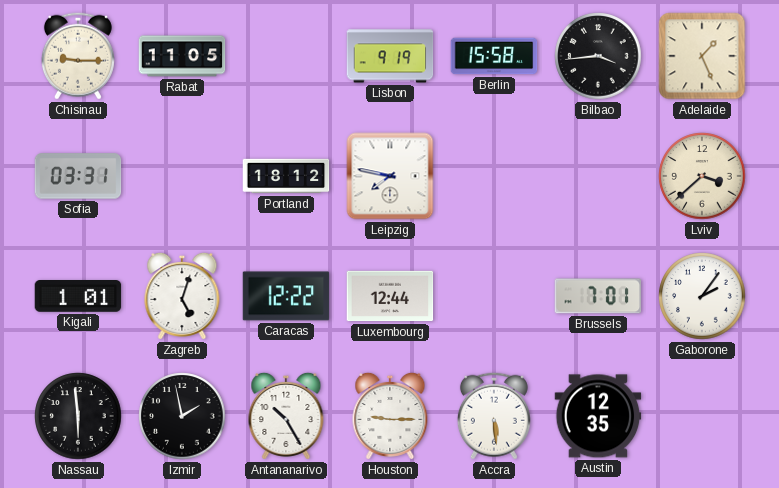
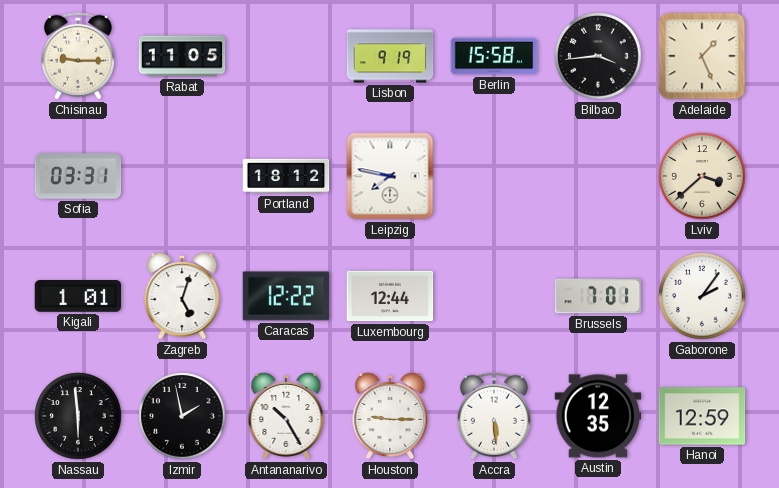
Hanoi: none -> 12:59
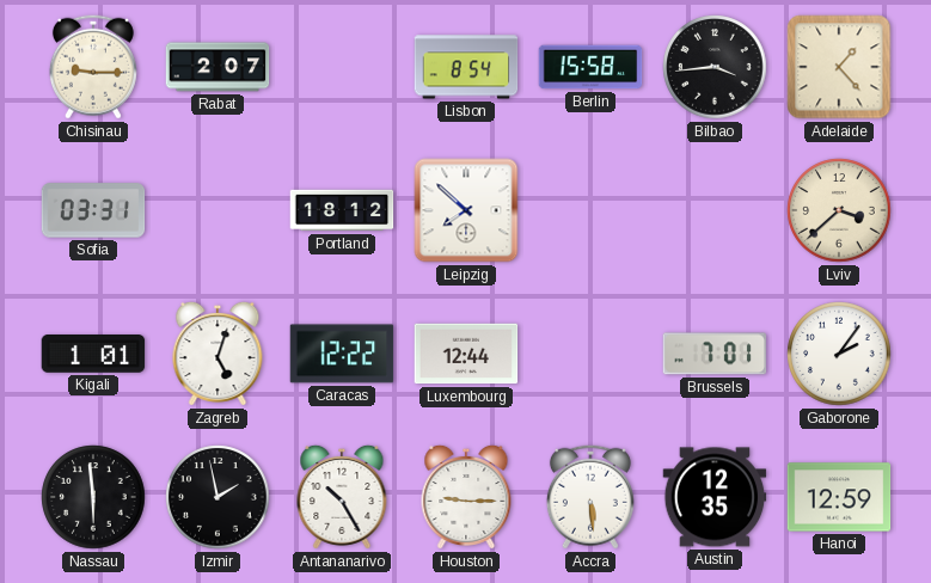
Rabat: 11:05 -> 2:07
Lisbon: 9:19 -> 8:54
Adelaide: 1:26 -> 1:23
Leipzig: 7:47 -> 7:52
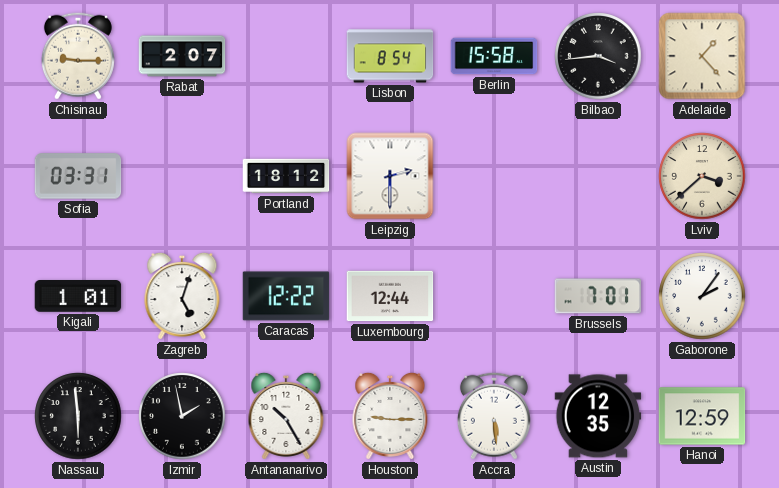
Leipzig: 7:52 -> 2:30
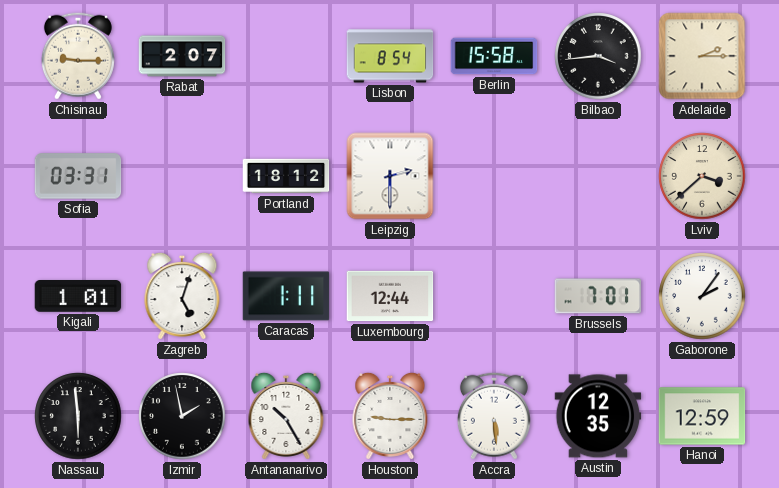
Adelaide: 1:23 -> 2:15
Caracas: 12:22 -> 1:11
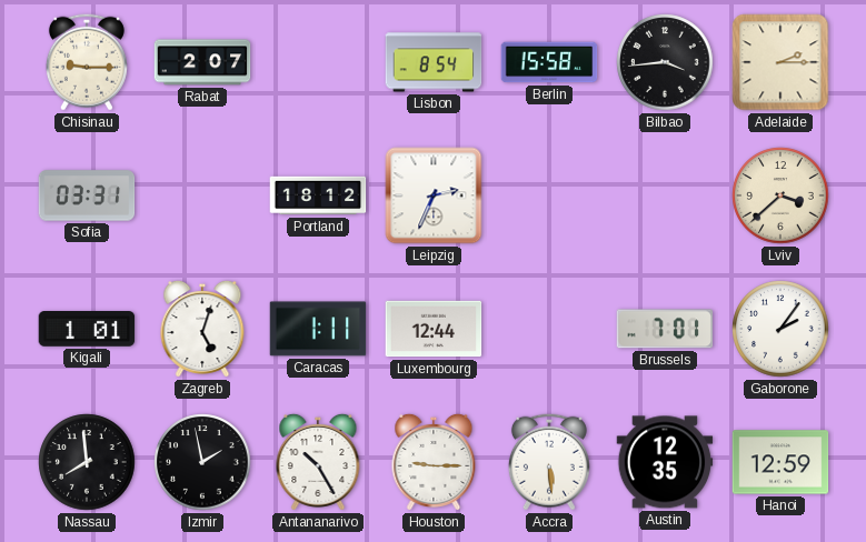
Leipzig: 2:30 -> 2:34
Nassau: 5:59 -> 7:59
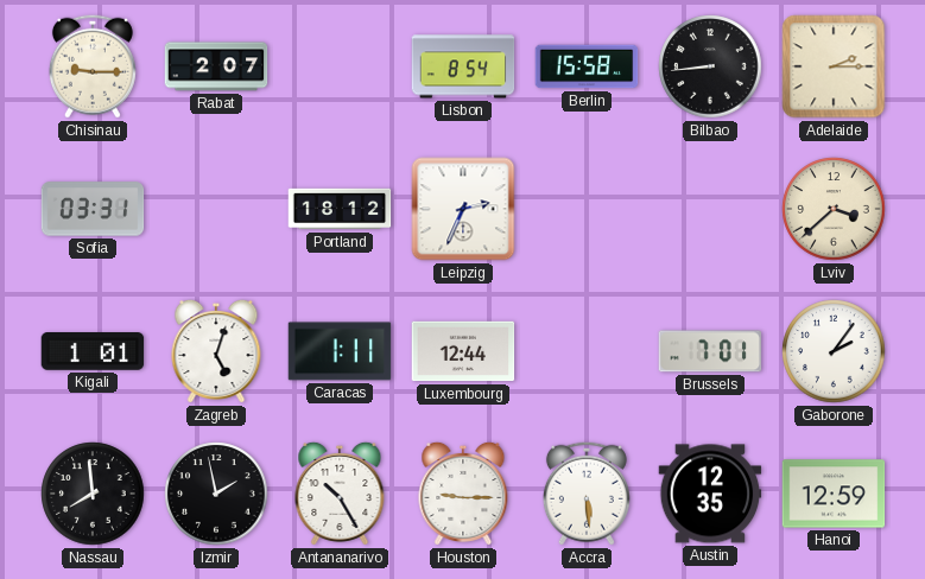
Bilbao: 3:44 -> 8:44
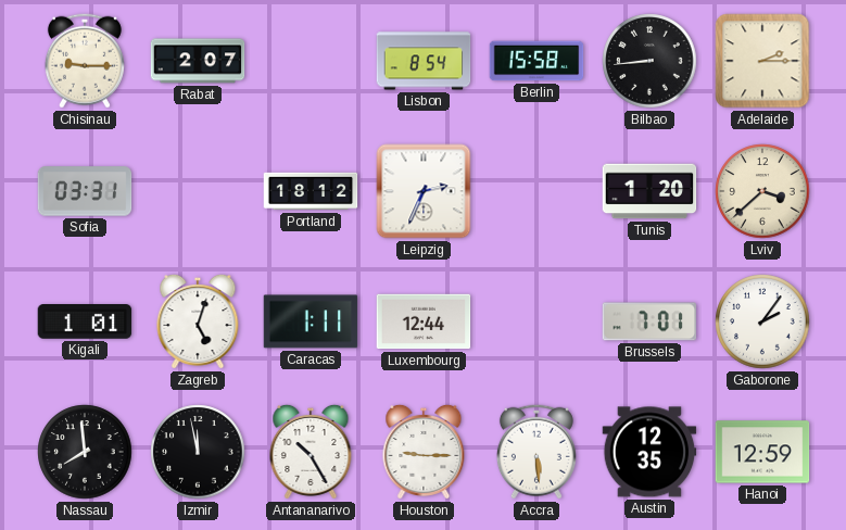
Tunis: none -> 1:20
Izmir: 1:58 -> 11:58
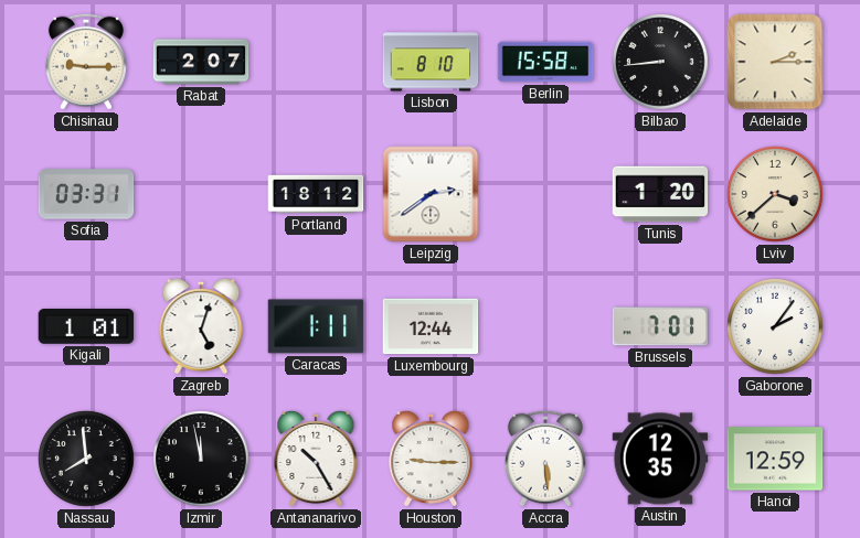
Lisbon: 8:54 -> 8:10
Leipzig: 2:34 -> 2:39
